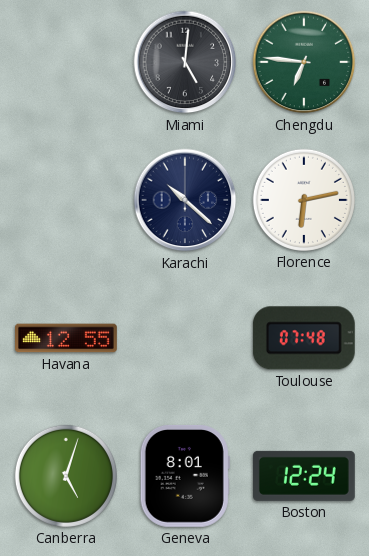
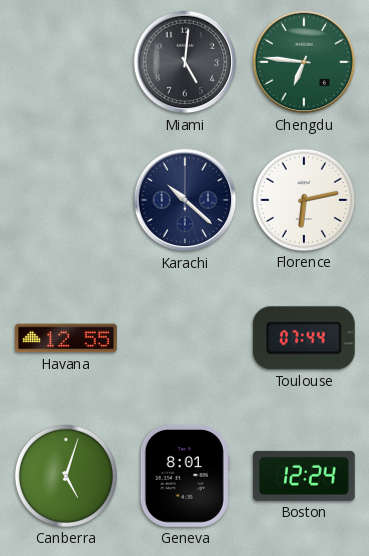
Toulouse: 07:48 -> 07:44
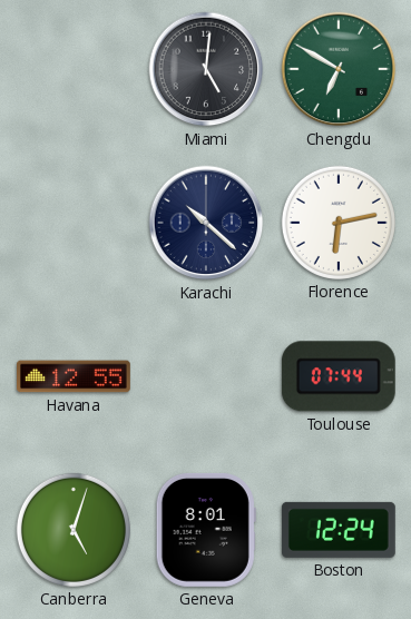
Chengdu: 6:46 -> 6:50
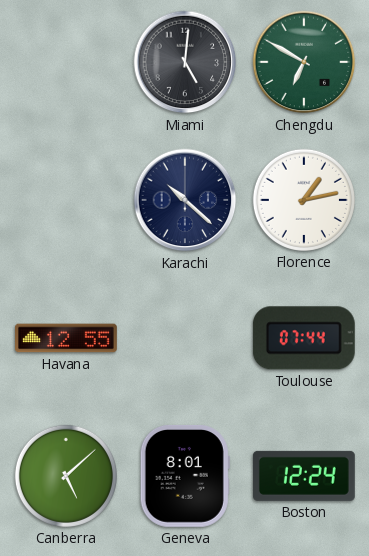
Florence: 6:13 -> 1:13
Canberra: 5:03 -> 5:08
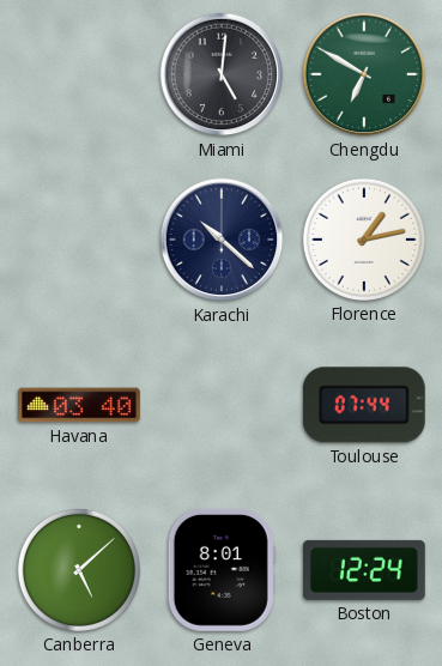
Havana: 12:55 -> 03:40
